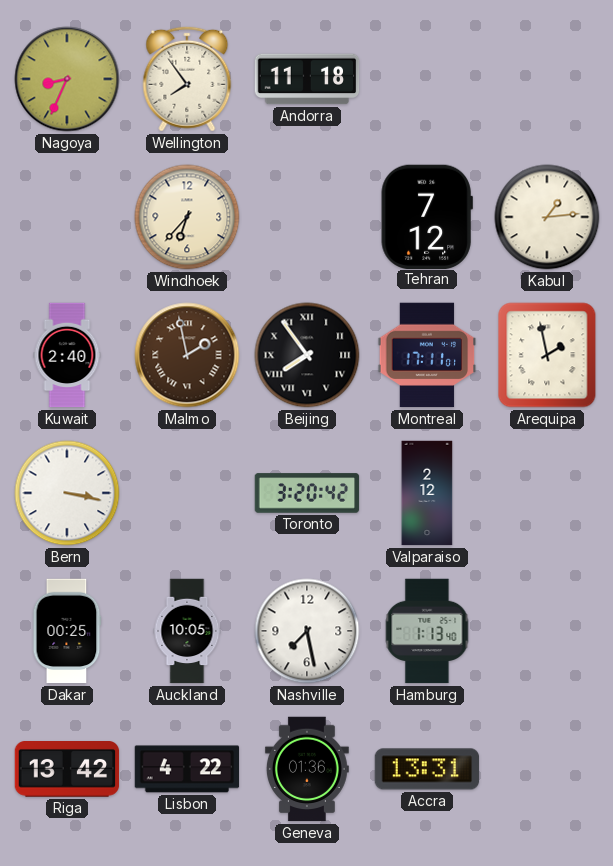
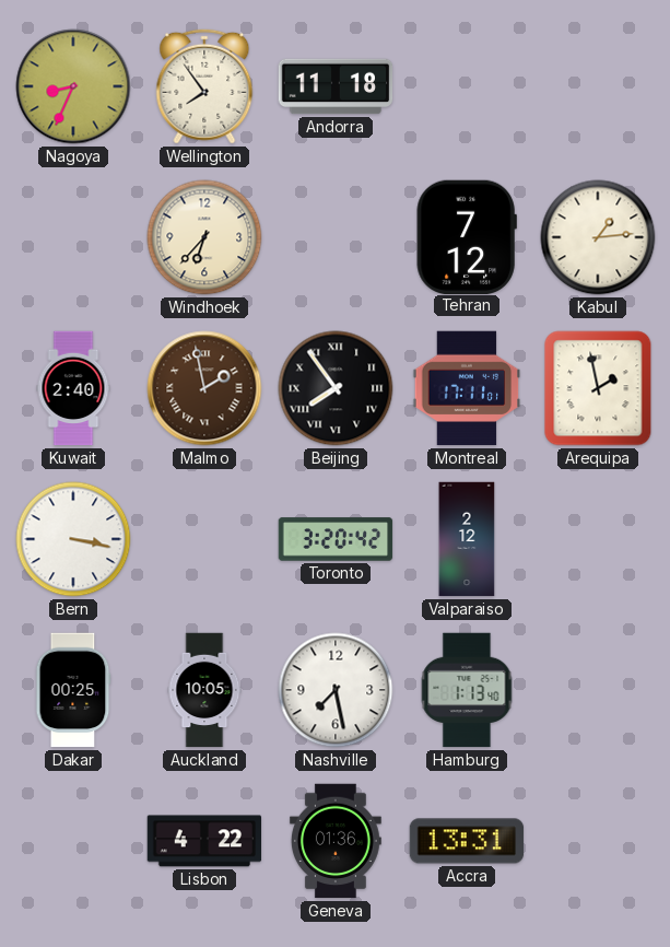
Riga: 13:42 -> none
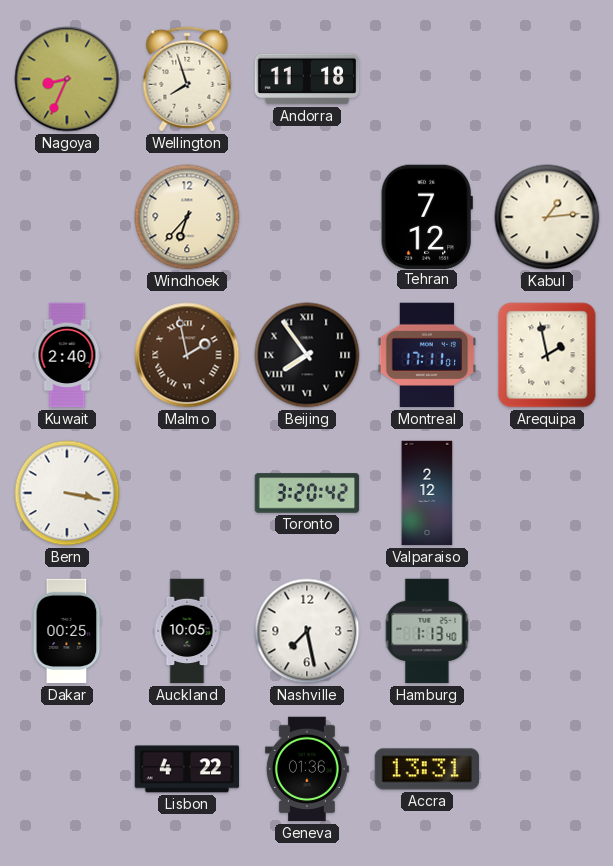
Wellington: 7:54 -> 7:57
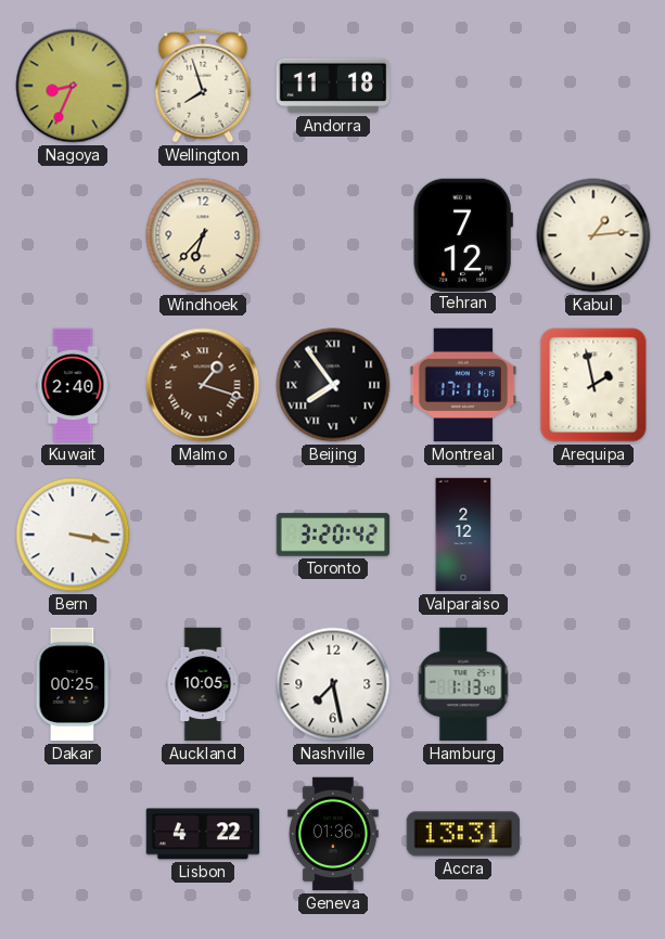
Malmo: 1:58 -> 1:18
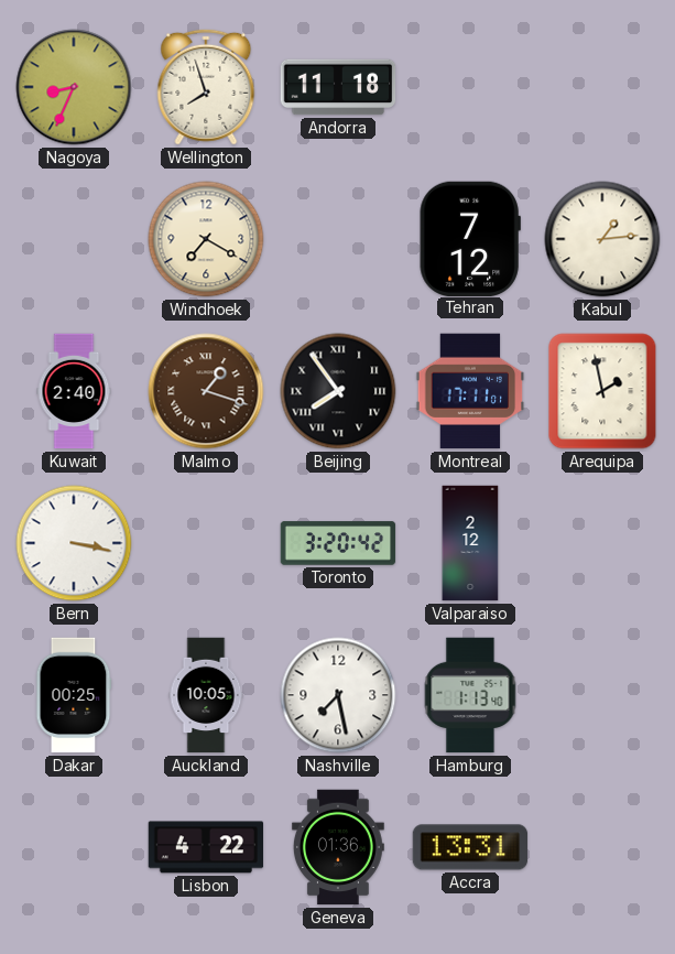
Windhoek: 6:37 -> 7:20
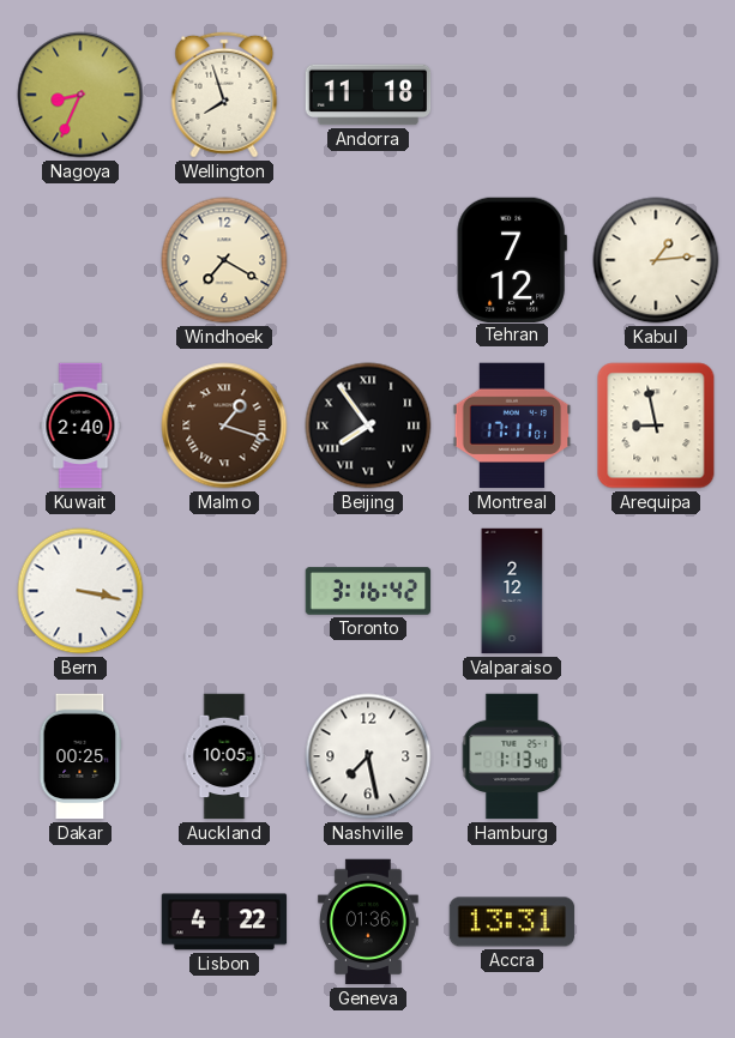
Arequipa: 1:58 -> 8:58
Toronto: 3:20 -> 3:16
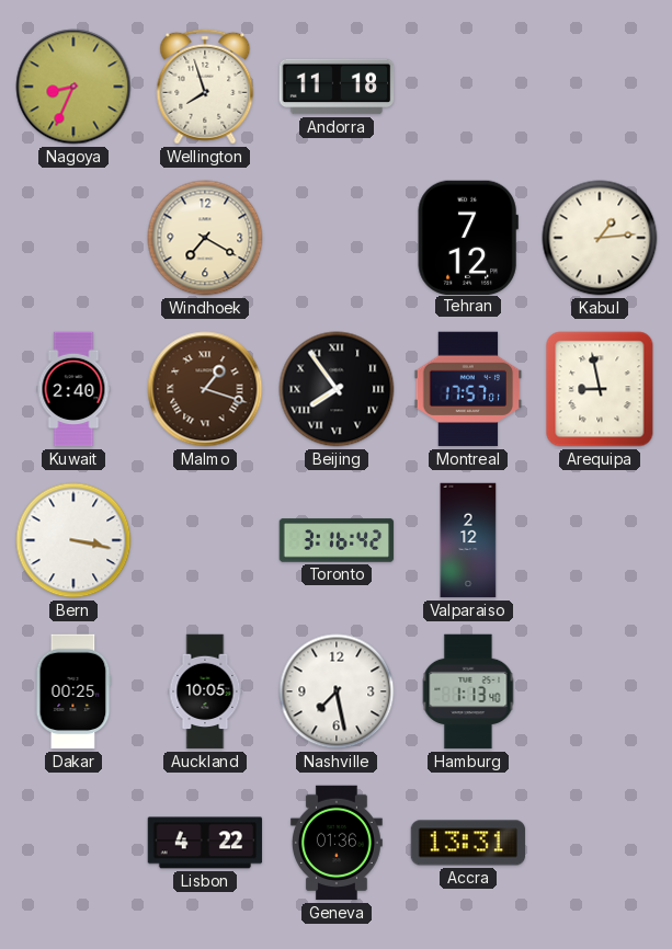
Montreal: 17:11 -> 17:57
